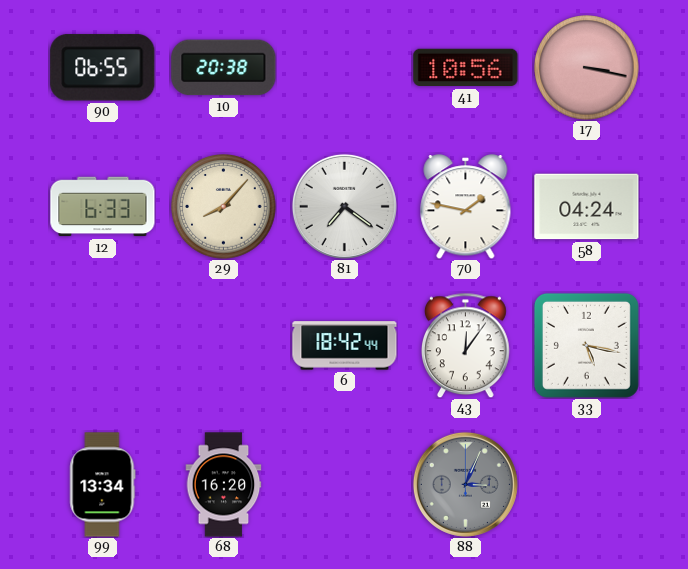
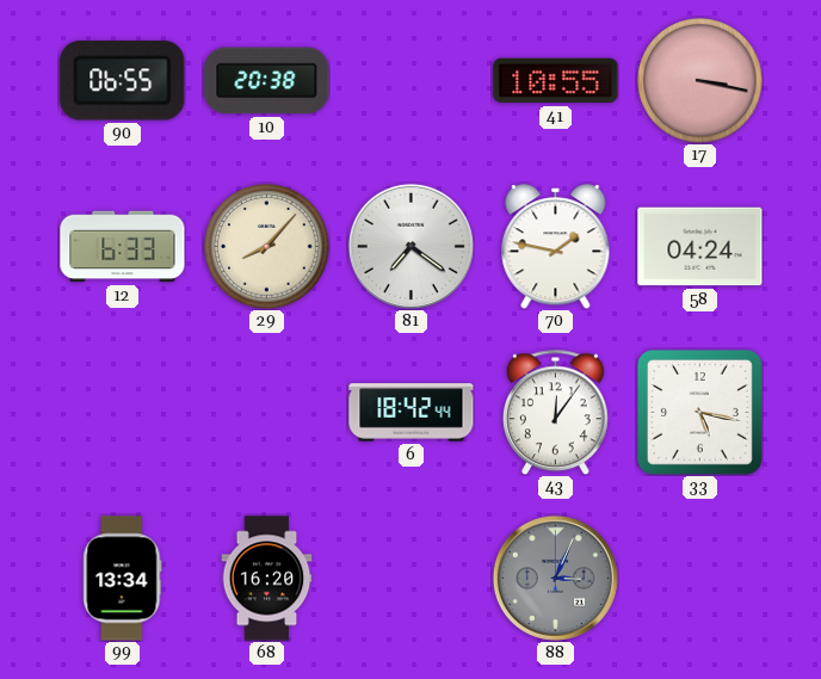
41: 10:56 -> 10:55
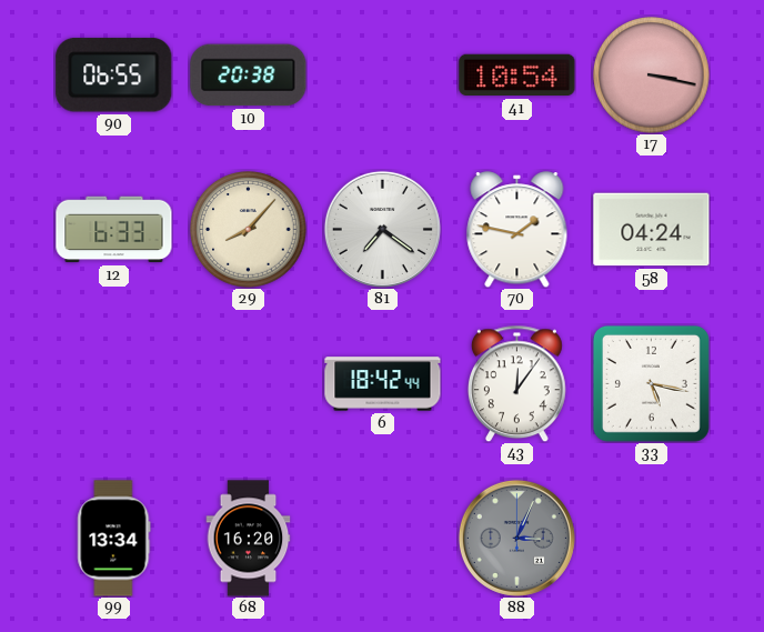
41: 10:55 -> 10:54
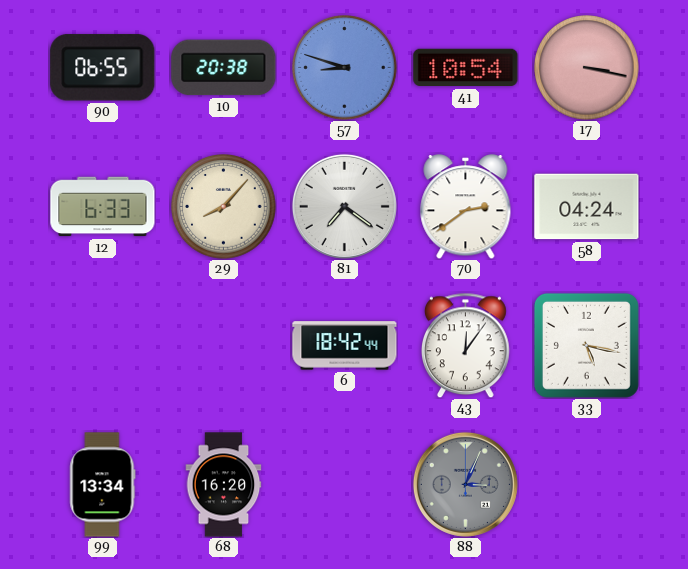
57: none -> 8:48
70: 1:47 -> 2:39
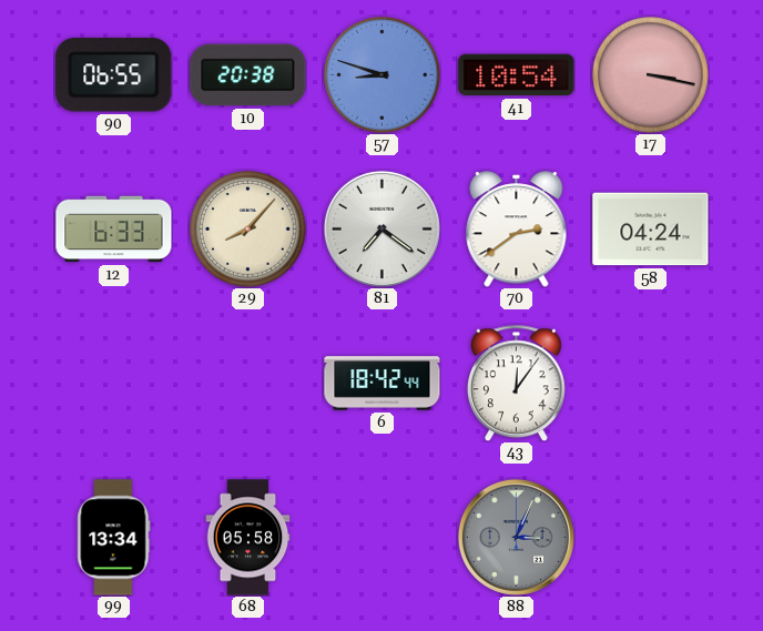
33: 5:17 -> none
68: 16:20 -> 05:58
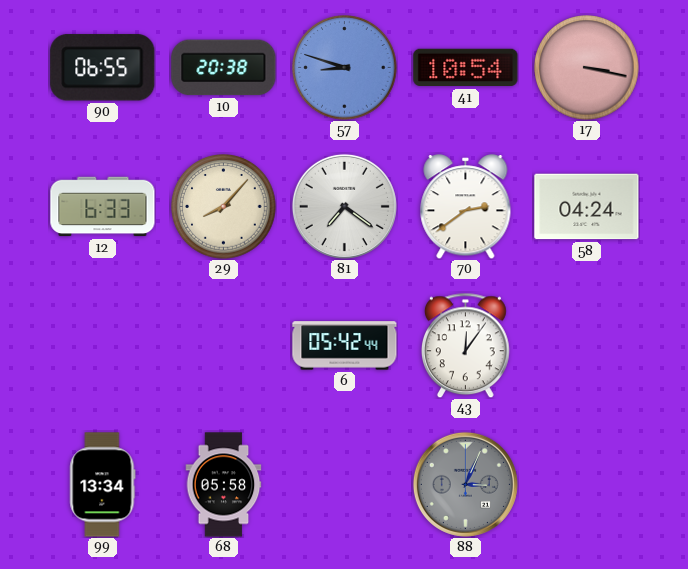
6: 18:42 -> 05:42
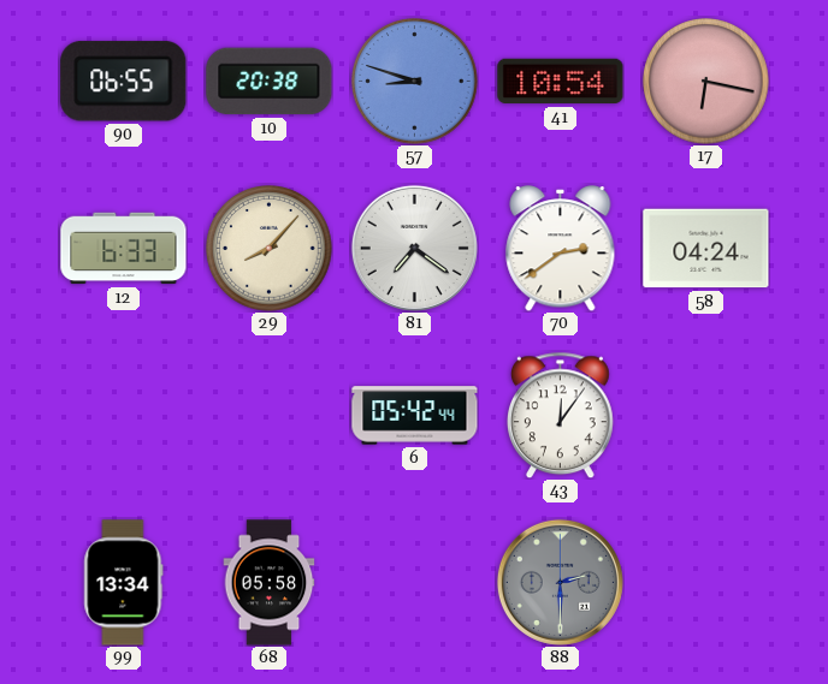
17: 3:17 -> 6:17
88: 3:04 -> 2:30
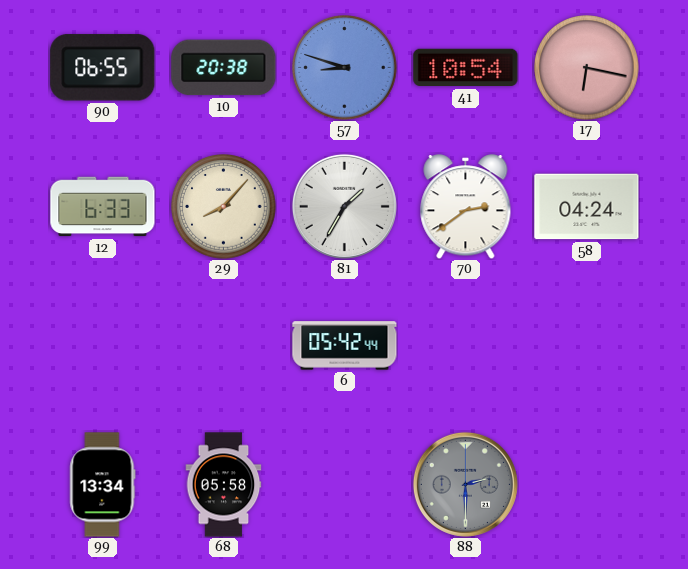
81: 7:21 -> 1:35
43: 12:06 -> none
